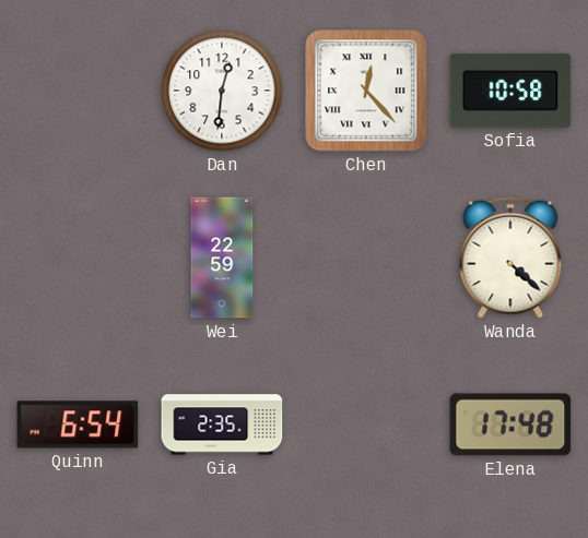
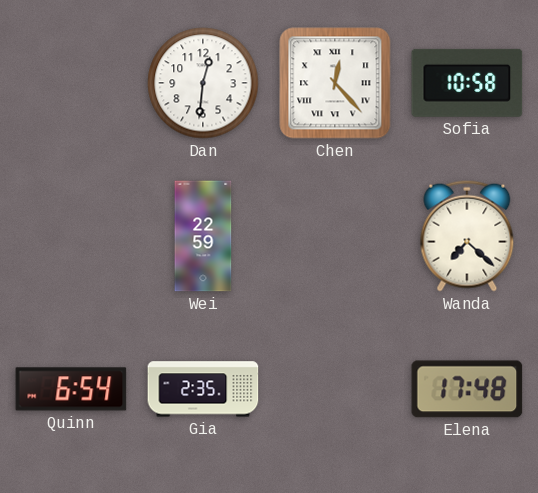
Wanda: 4:22 -> 7:22
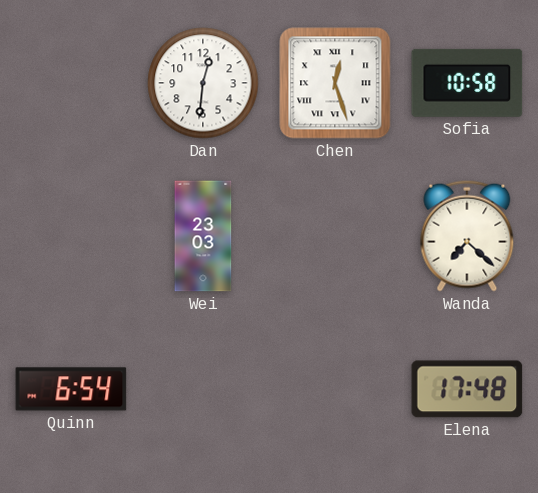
Chen: 12:23 -> 12:27
Wei: 22:59 -> 23:03
Gia: 2:35 -> none
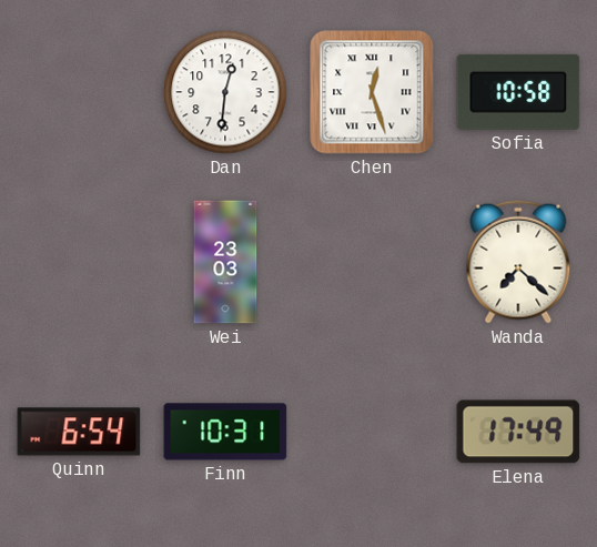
Finn: none -> 10:31
Elena: 17:48 -> 17:49
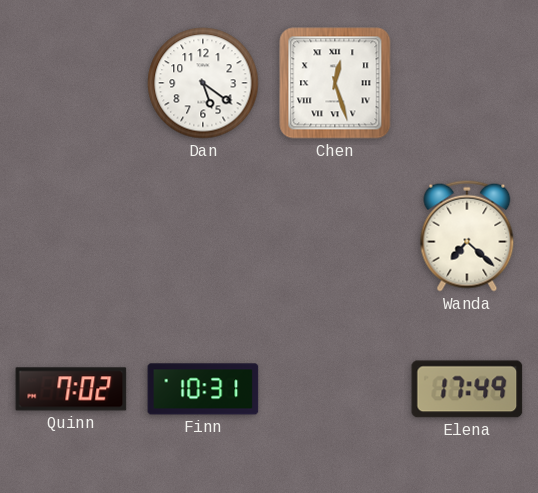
Dan: 12:31 -> 5:21
Sofia: 10:58 -> none
Wei: 23:03 -> none
Quinn: 6:54 -> 7:02
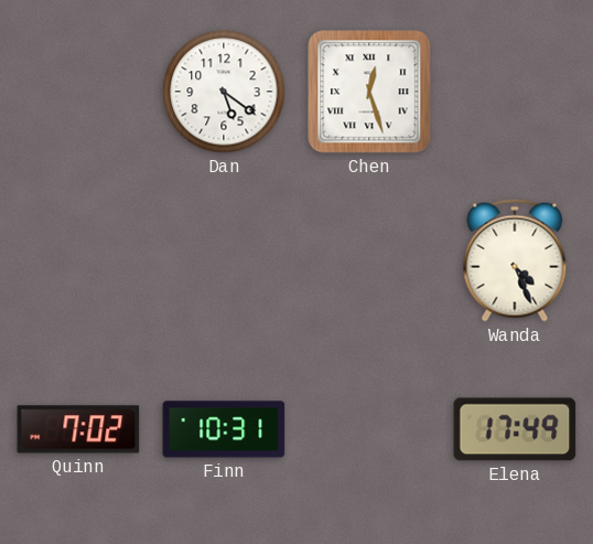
Wanda: 7:22 -> 4:26
